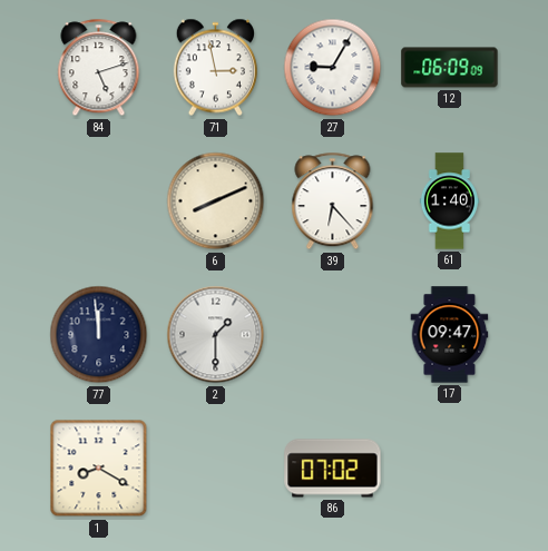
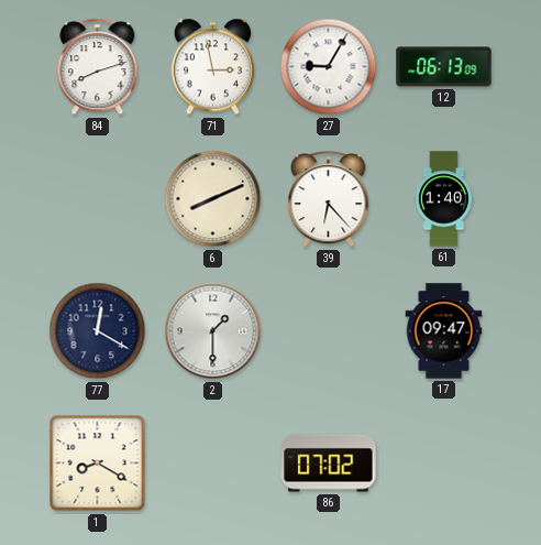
84: 5:12 -> 8:12
12: 06:09 -> 06:13
77: 11:59 -> 12:20
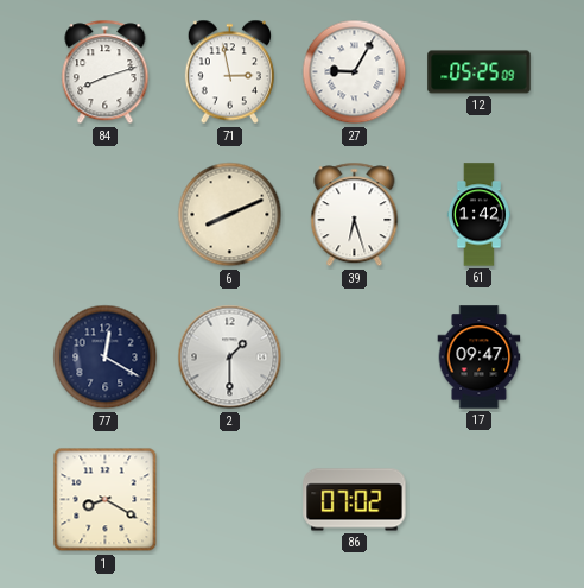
12: 06:13 -> 05:25
39: 6:23 -> 6:27
61: 1:40 -> 1:42
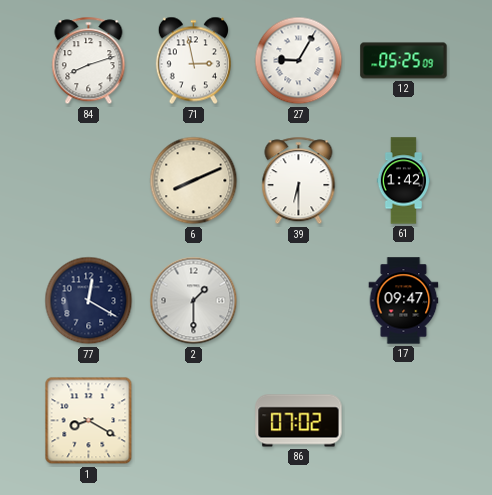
39: 6:27 -> 6:30
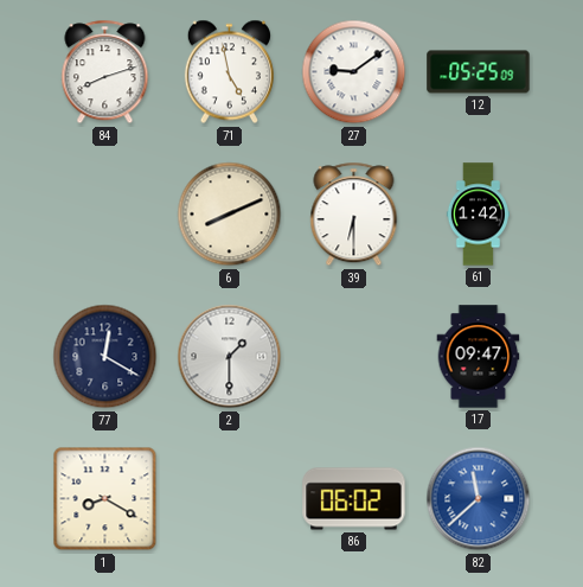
71: 2:58 -> 4:58
27: 9:05 -> 9:09
86: 07:02 -> 06:02
82: none -> 11:38
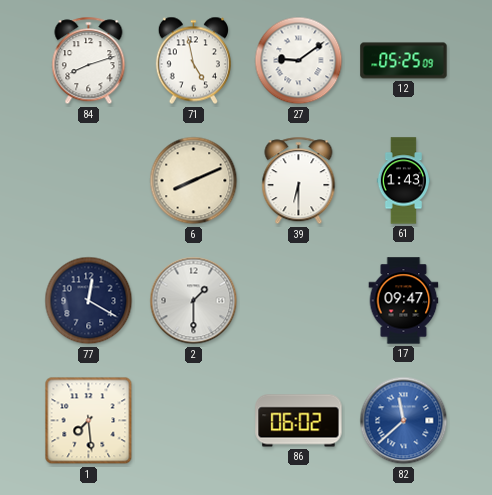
61: 1:42 -> 1:43
1: 8:20 -> 7:29
